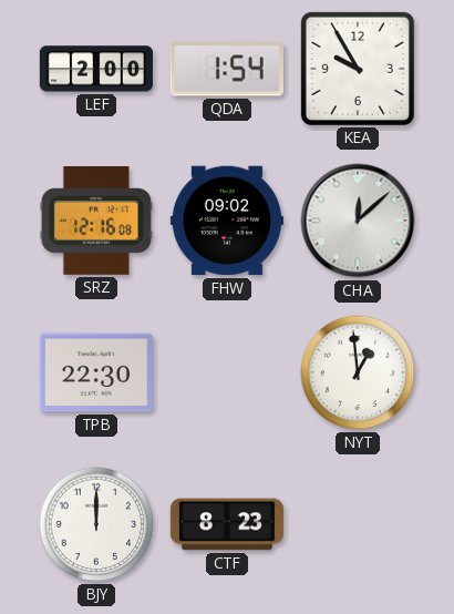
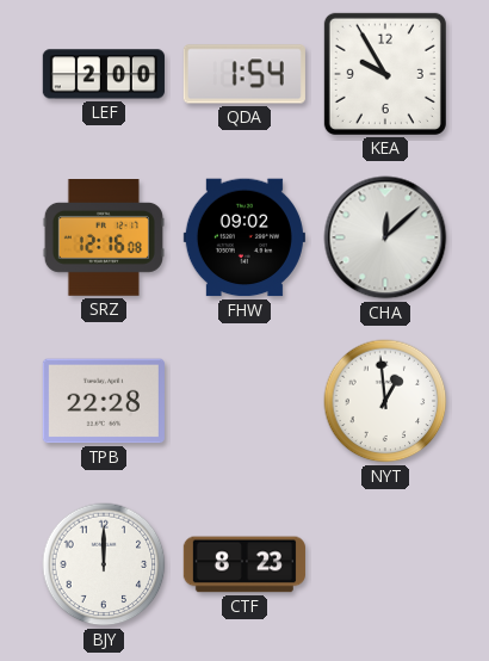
TPB: 22:30 -> 22:28
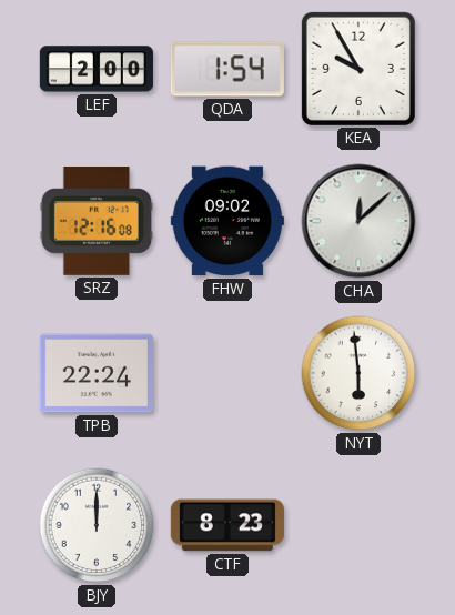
TPB: 22:28 -> 22:24
NYT: 12:59 -> 5:59
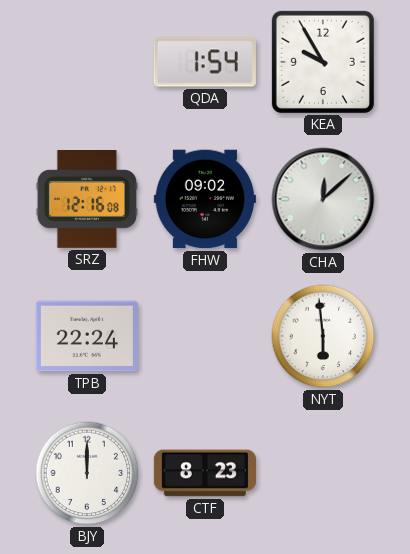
LEF: 2:00 -> none
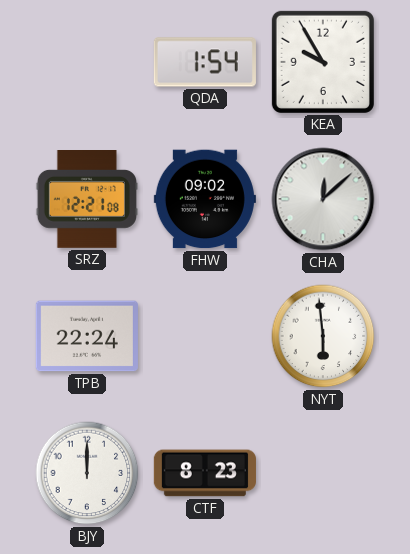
SRZ: 12:16 -> 12:21
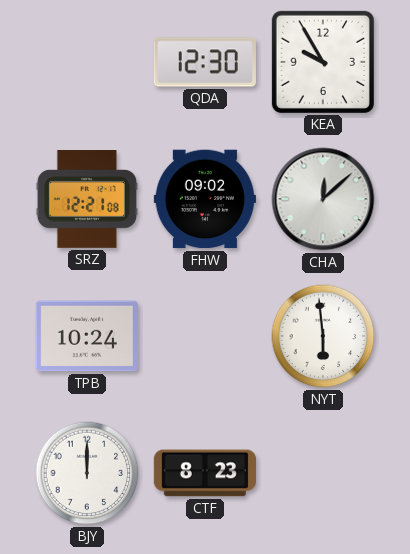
QDA: 1:54 -> 12:30
TPB: 22:24 -> 10:24
